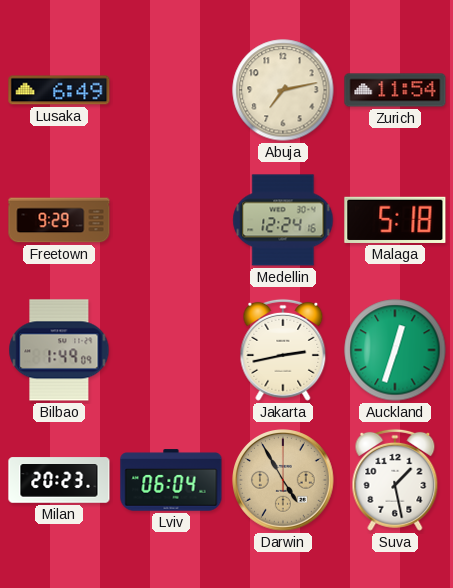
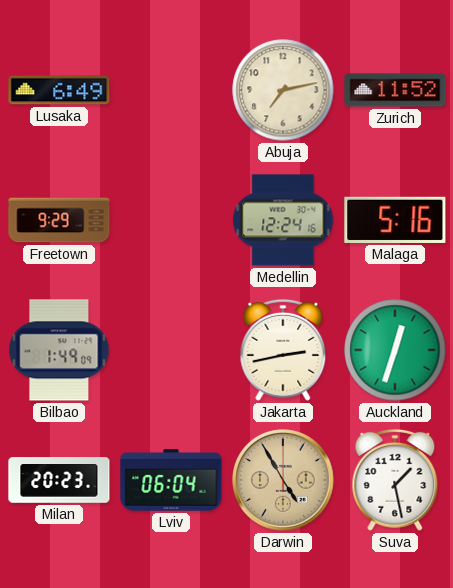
Zurich: 11:54 -> 11:52
Malaga: 5:18 -> 5:16
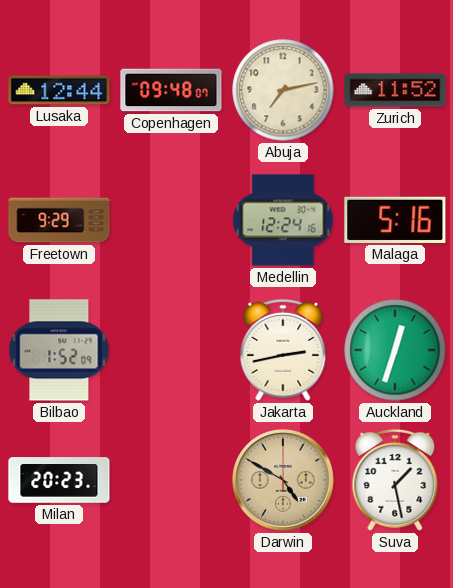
Lusaka: 6:49 -> 12:44
Copenhagen: none -> 09:48
Bilbao: 1:49 -> 1:52
Lviv: 06:04 -> none
Darwin: 4:55 -> 4:50
